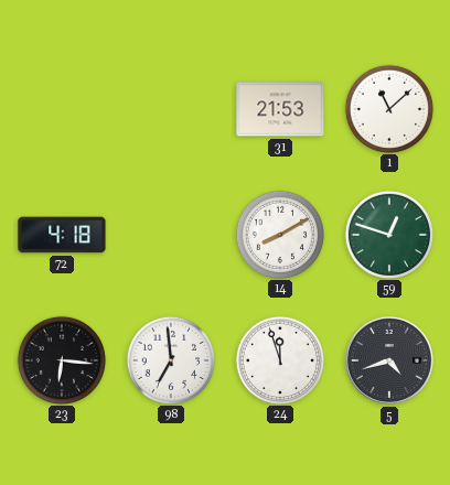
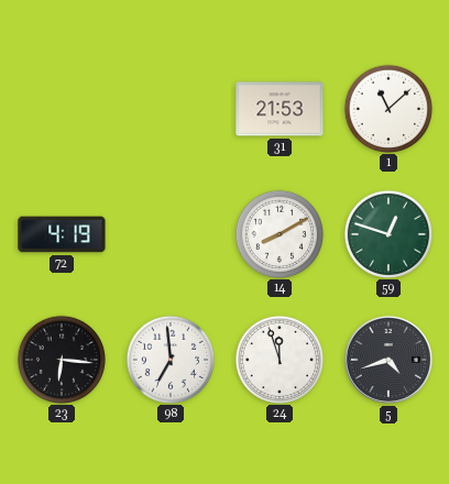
72: 4:18 -> 4:19
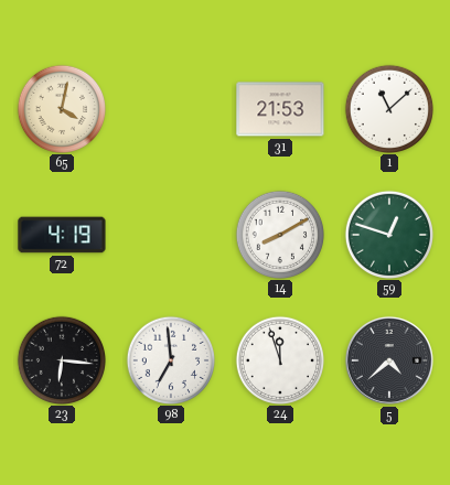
65: none -> 4:02
5: 4:42 -> 4:38
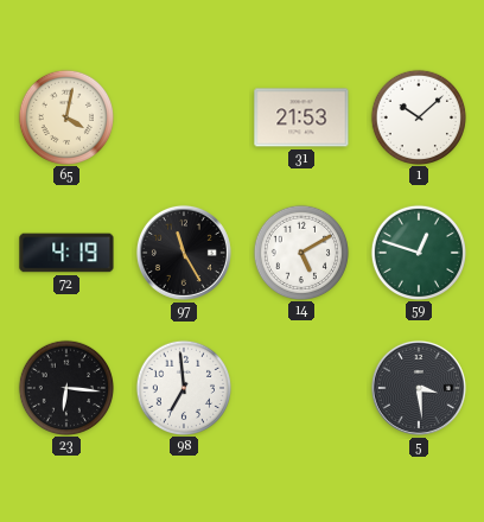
1: 11:08 -> 10:08
97: none -> 11:25
14: 8:10 -> 5:10
24: 11:57 -> none
5: 4:38 -> 3:29
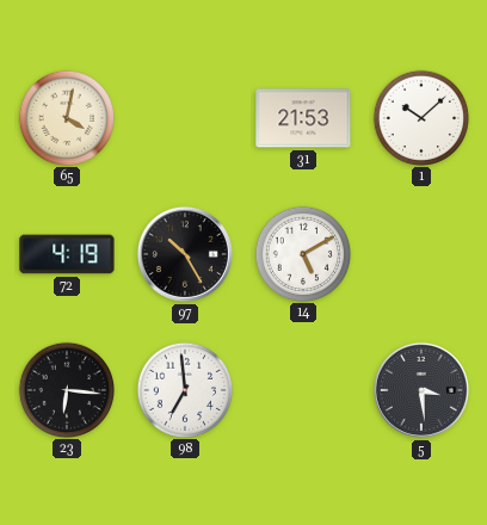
97: 11:25 -> 10:25
59: 12:48 -> none
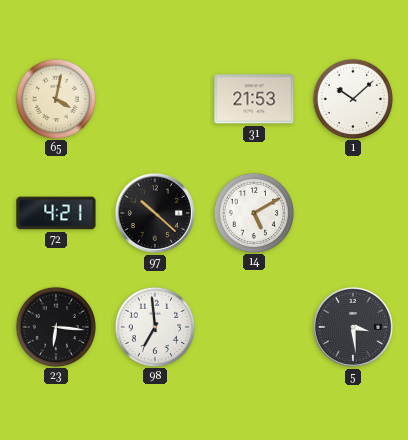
72: 4:19 -> 4:21
97: 10:25 -> 10:22
